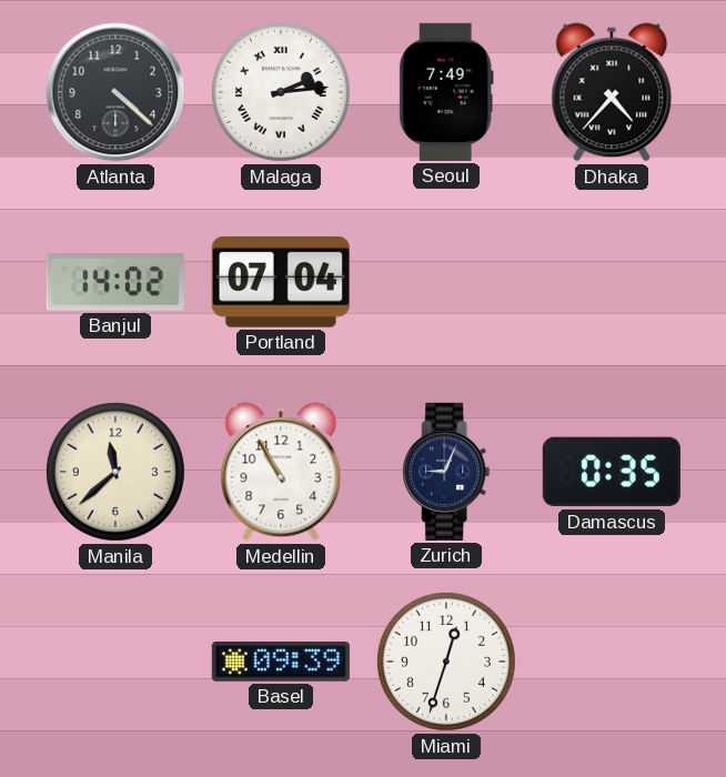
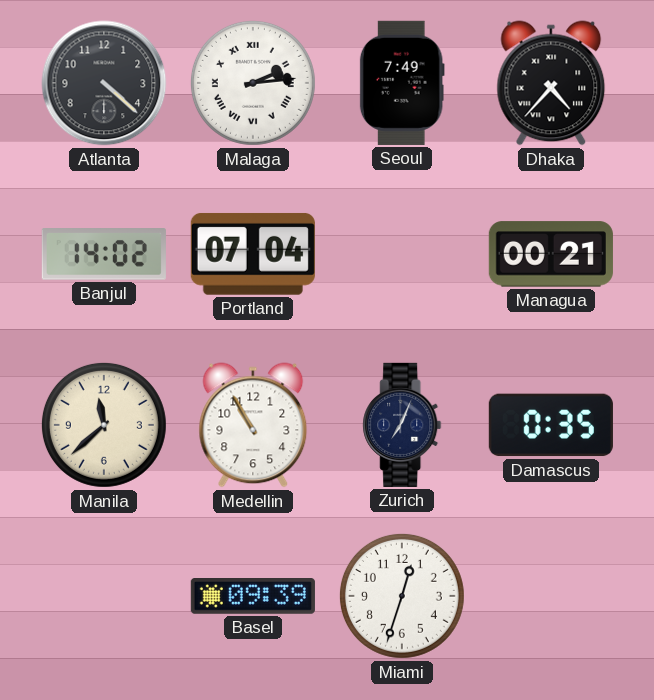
Managua: none -> 00:21
Zurich: 9:04 -> 7:04
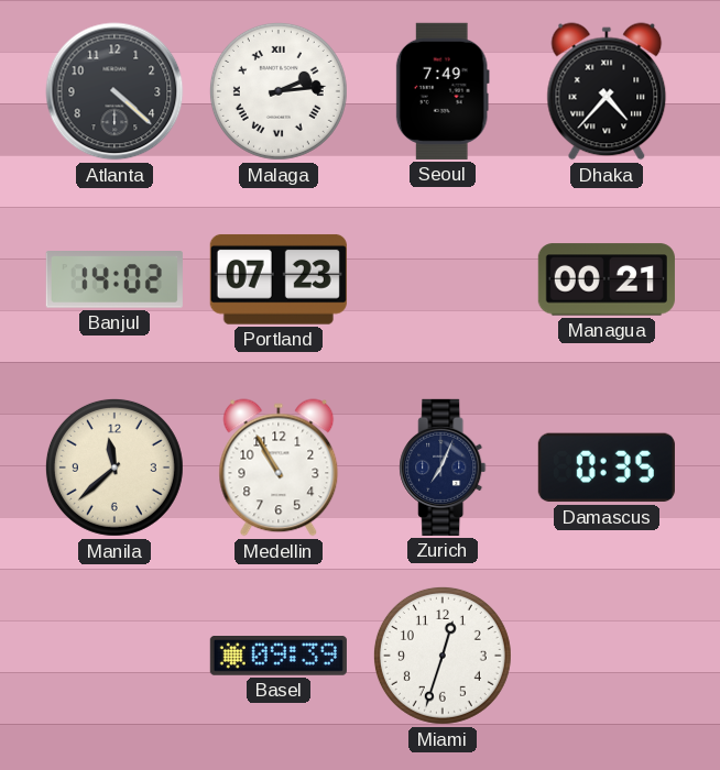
Portland: 07:04 -> 07:23
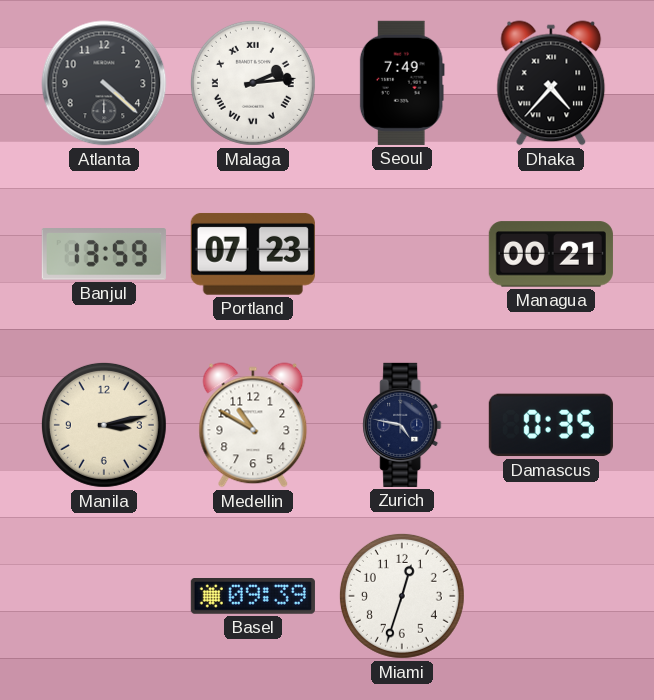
Banjul: 14:02 -> 13:59
Manila: 11:38 -> 3:13
Medellin: 10:55 -> 10:50
Zurich: 7:04 -> 4:47
